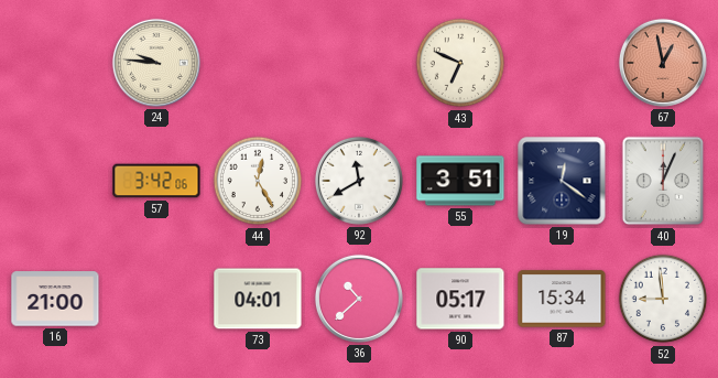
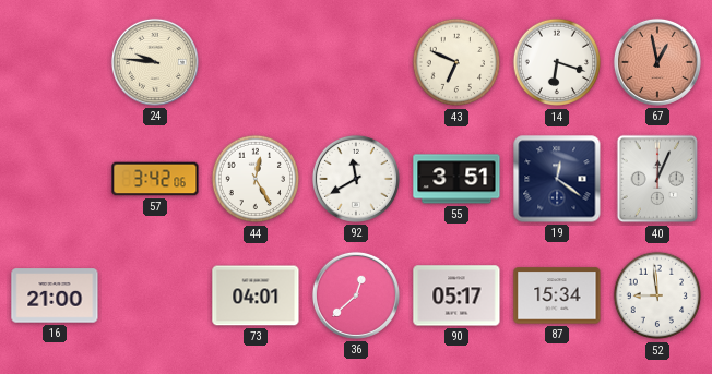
14: none -> 6:18
36: 10:38 -> 12:38
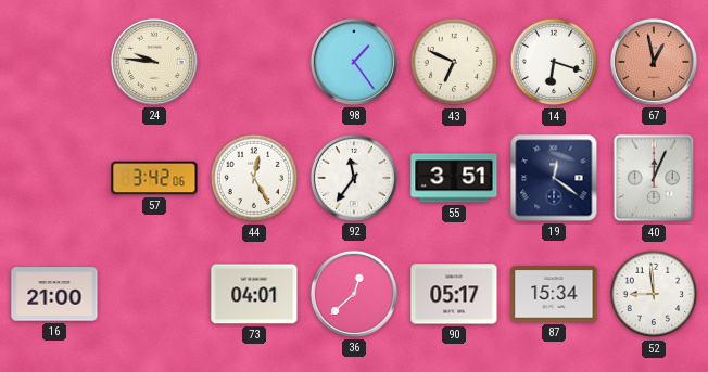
98: none -> 1:24
92: 11:40 -> 11:36
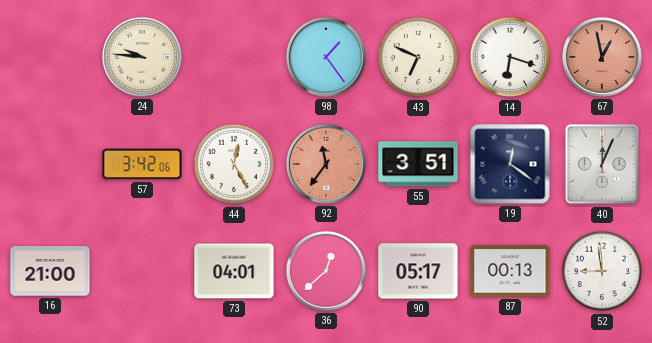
92 dial: white -> salmon
87: 15:34 -> 00:13
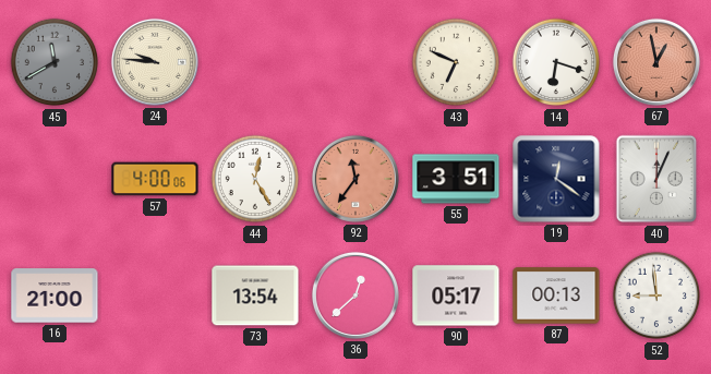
45: none -> 11:40
98: 1:24 -> none
57: 3:42 -> 4:00
73: 04:01 -> 13:54
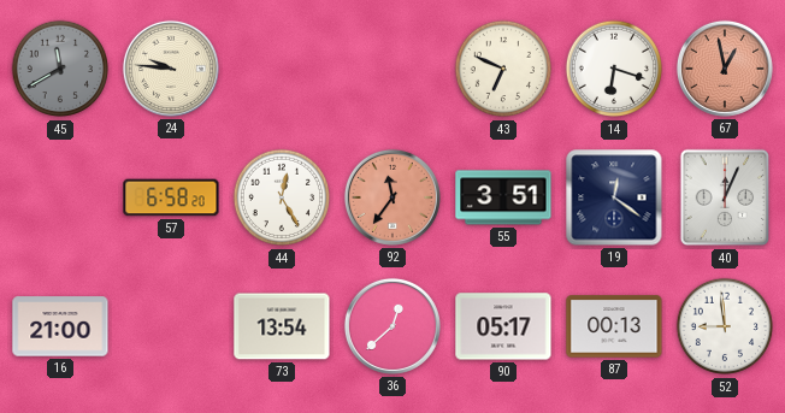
57: 4:00 -> 6:58
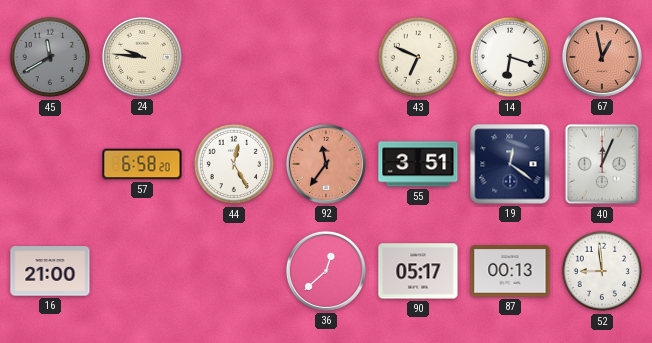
73: 13:54 -> none
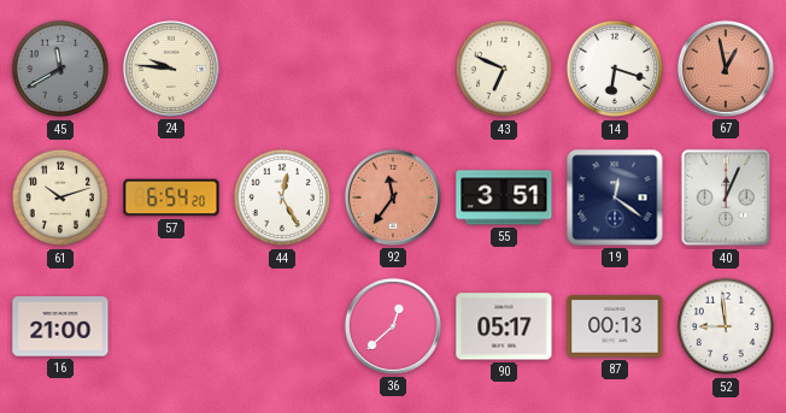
61: none -> 10:12
57: 6:58 -> 6:54
